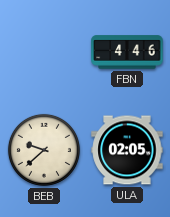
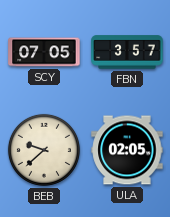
SCY: none -> 07:05
FBN: 4:46 -> 3:57
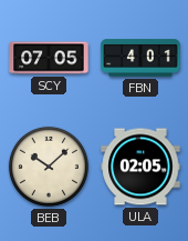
FBN: 3:57 -> 4:01
BEB: 9:38 -> 10:08
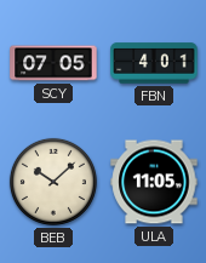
ULA: 02:05 -> 11:05
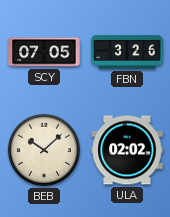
FBN: 4:01 -> 3:26
ULA: 11:05 -> 02:02
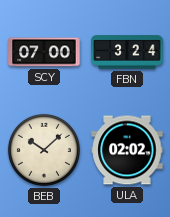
SCY: 07:05 -> 07:00
FBN: 3:26 -> 3:24
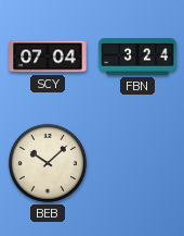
SCY: 07:00 -> 07:04
ULA: 02:02 -> none
